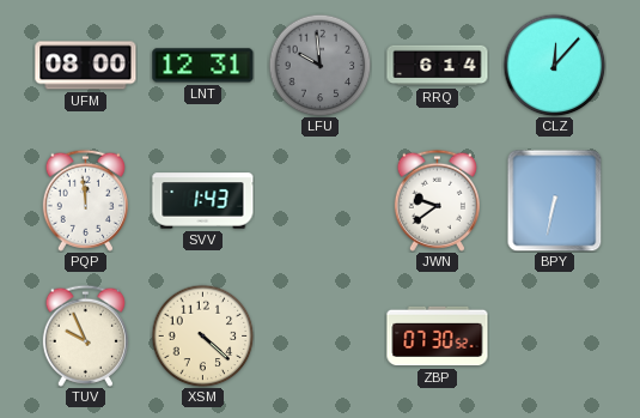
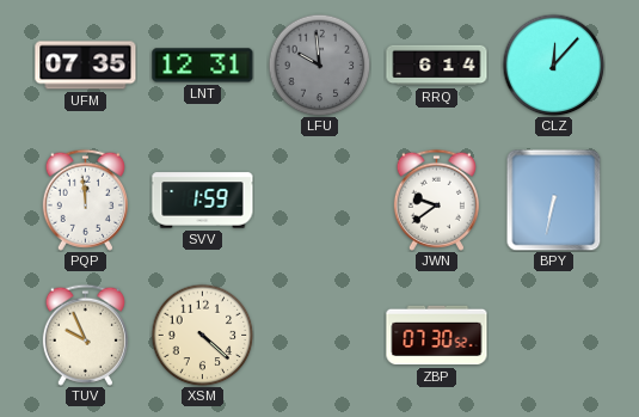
UFM: 08:00 -> 07:35
SVV: 1:43 -> 1:59
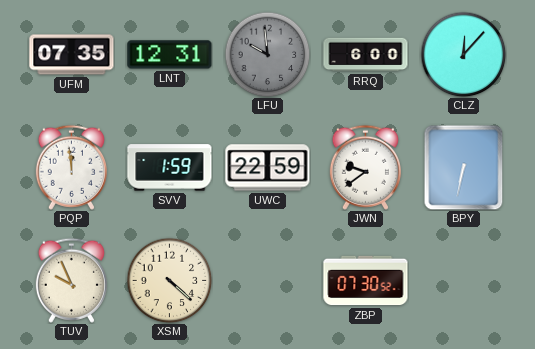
RRQ: 6:14 -> 6:00
UWC: none -> 22:59
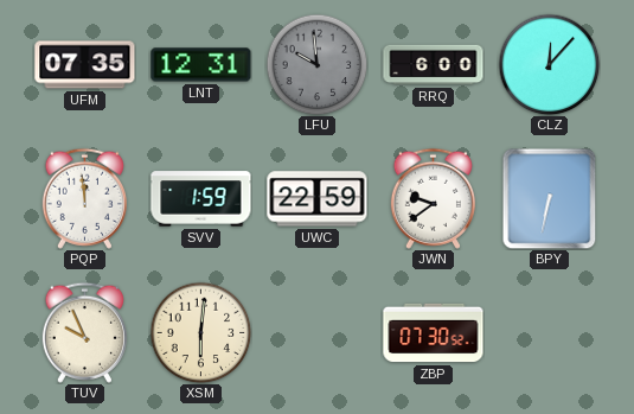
XSM: 4:22 -> 6:01
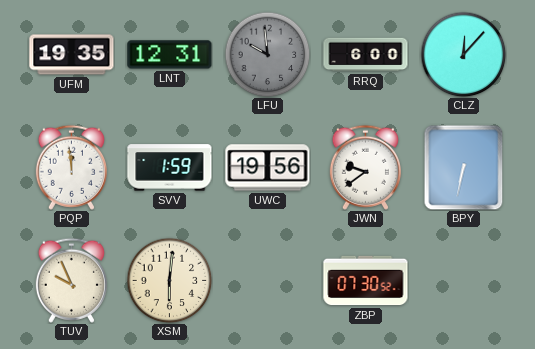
UFM: 07:35 -> 19:35
UWC: 22:59 -> 19:56
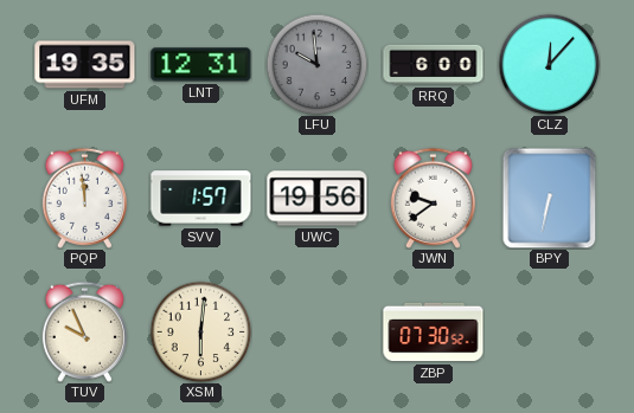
SVV: 1:59 -> 1:57
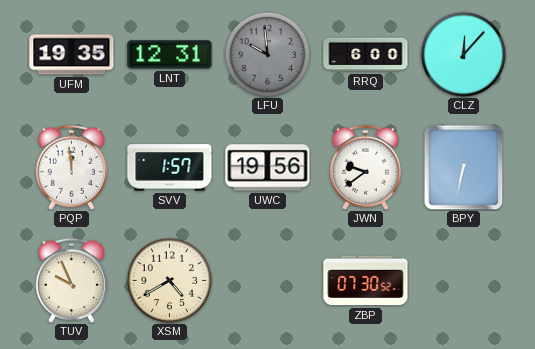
XSM: 6:01 -> 4:40
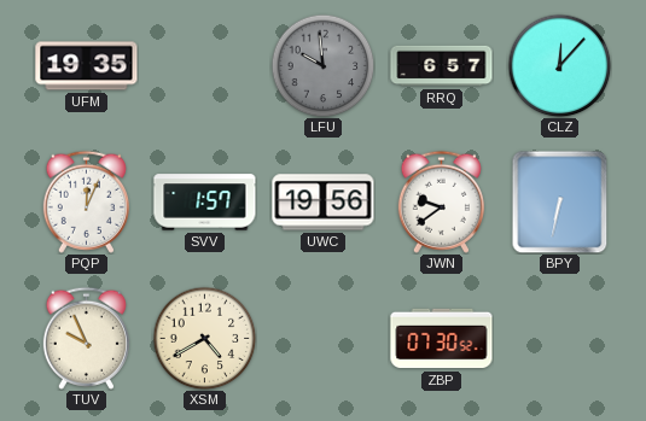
LNT: 12:31 -> none
RRQ: 6:00 -> 6:57
PQP: 11:59 -> 12:04
